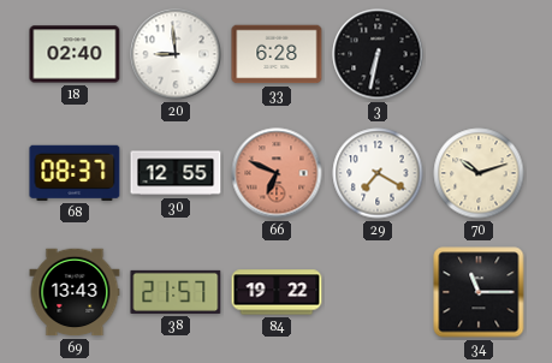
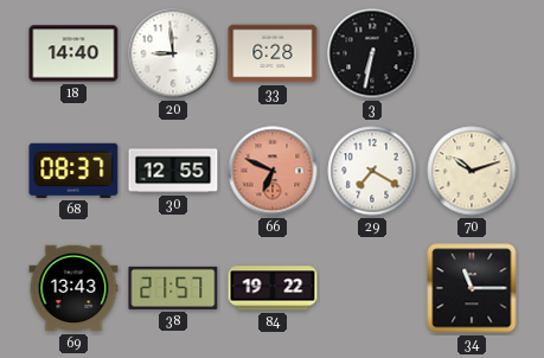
18: 02:40 -> 14:40
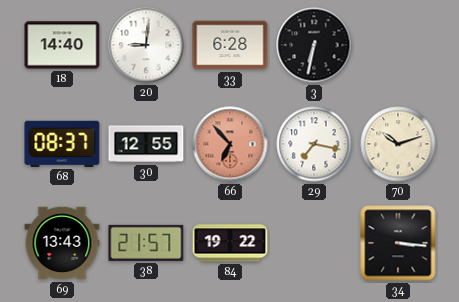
20: 8:59 -> 9:01
66: 6:49 -> 6:53
29: 7:20 -> 7:17
34: 11:15 -> 3:16
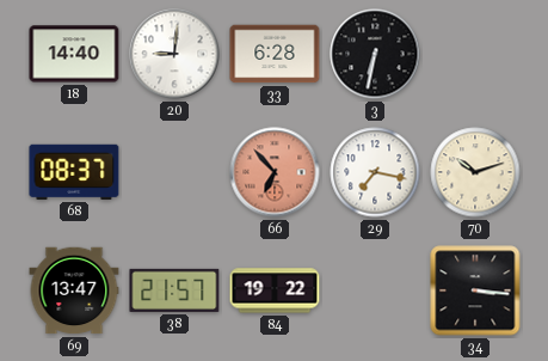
30: 12:55 -> none
69: 13:43 -> 13:47
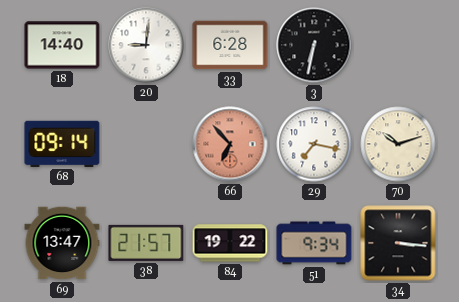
68: 08:37 -> 09:14
51: none -> 9:34
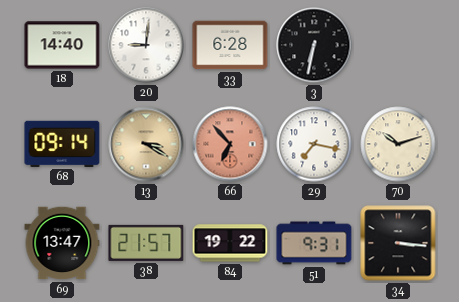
13: none -> 3:20
51: 9:34 -> 9:31
